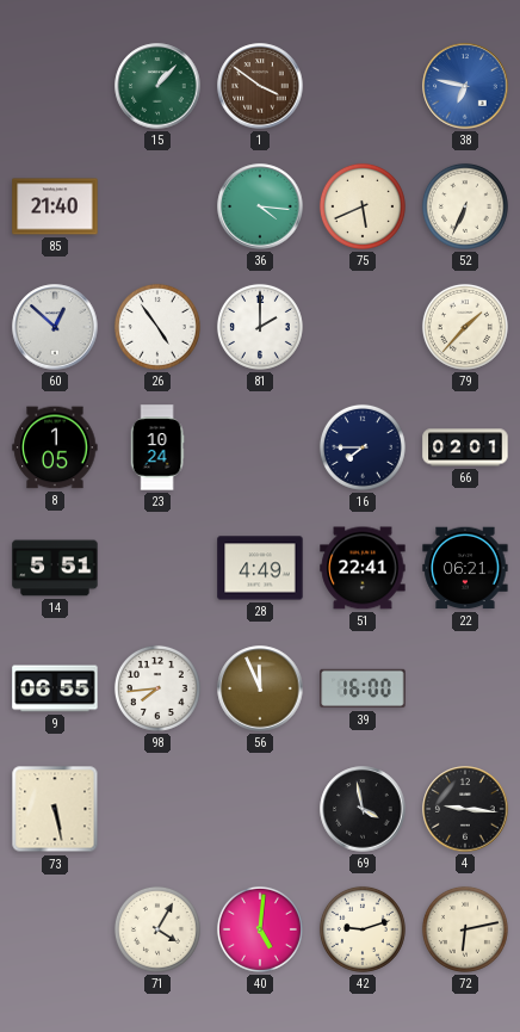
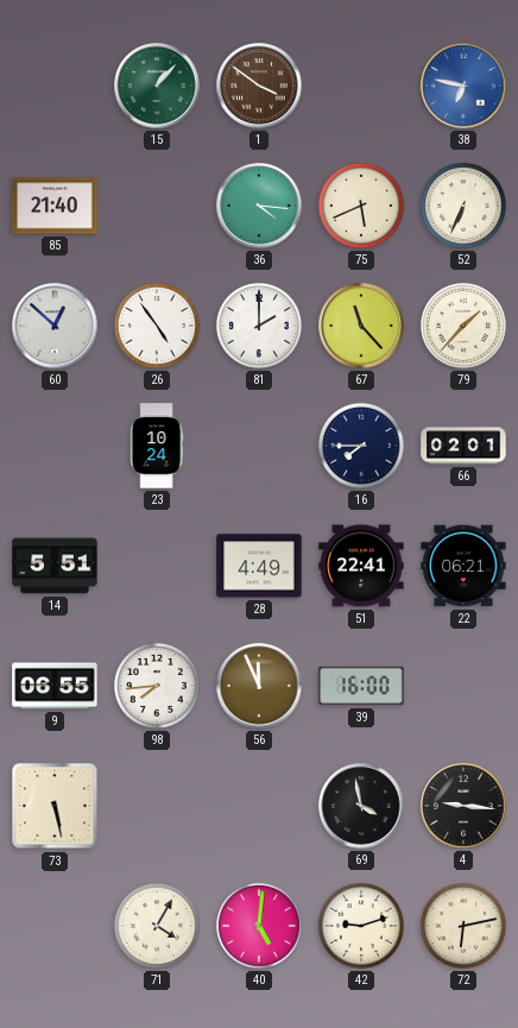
67: none -> 11:23
8: 1:05 -> none
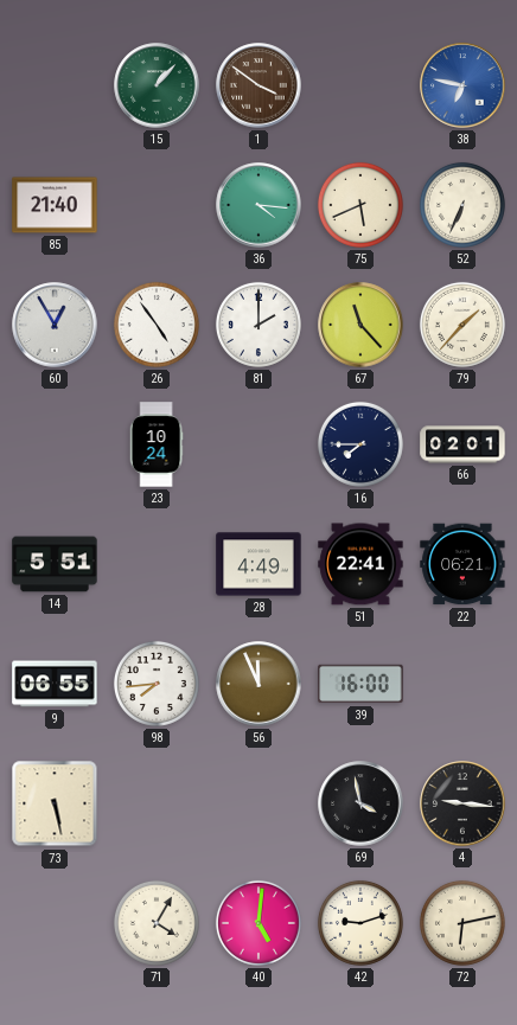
60: 12:52 -> 12:55
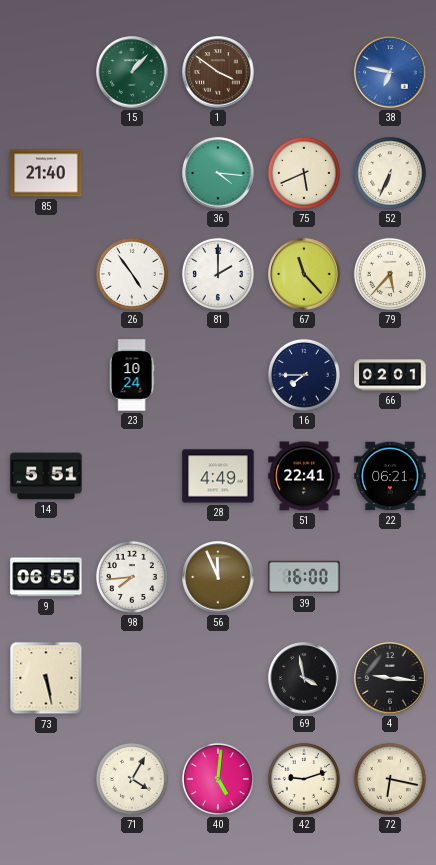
60: 12:55 -> none
79: 1:37 -> 5:37
72: 6:13 -> 6:17
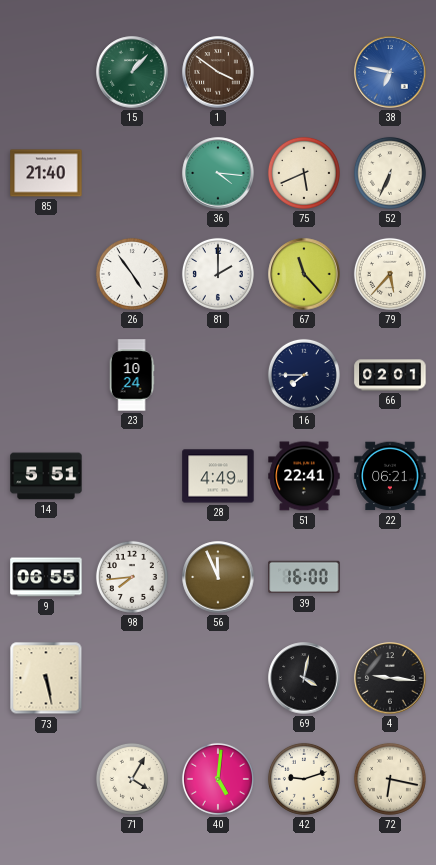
69: 3:58 -> 4:02
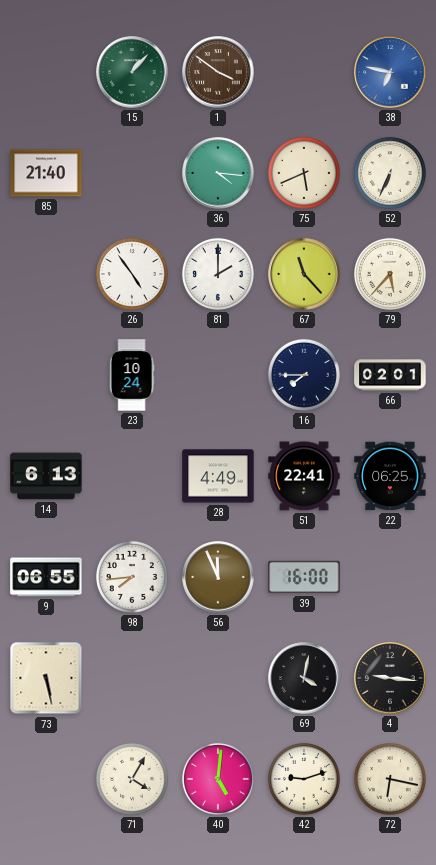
14: 5:51 -> 6:13
22: 06:21 -> 06:25
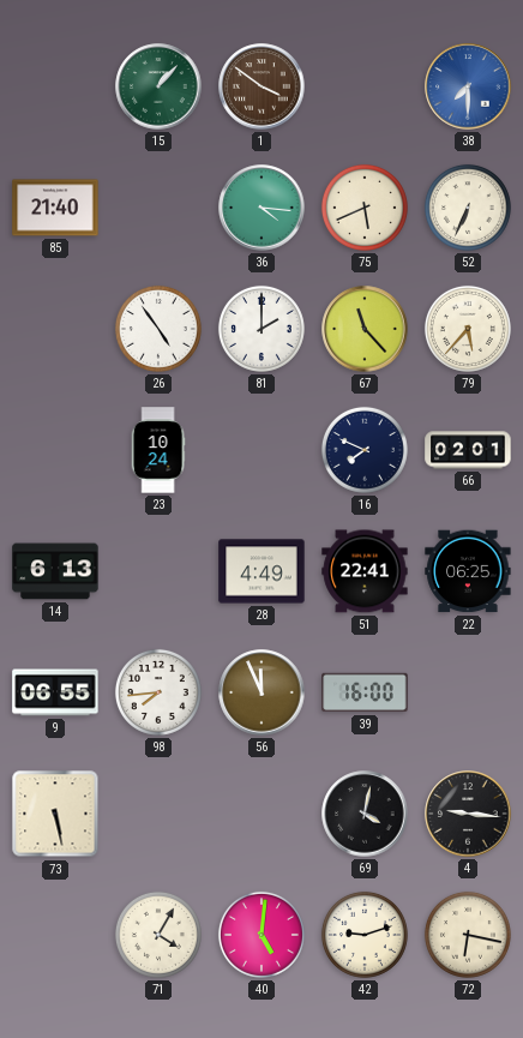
38: 6:47 -> 7:30
16: 7:45 -> 7:49
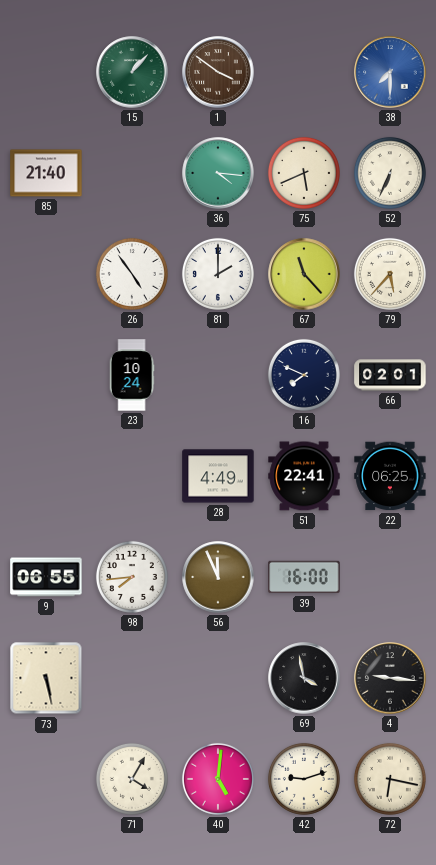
14: 6:13 -> none
69: 4:02 -> 3:58
